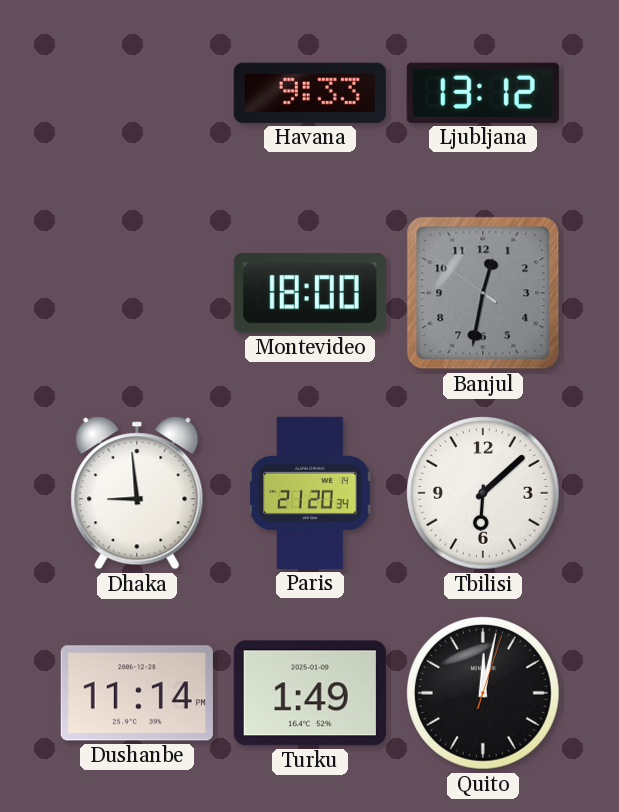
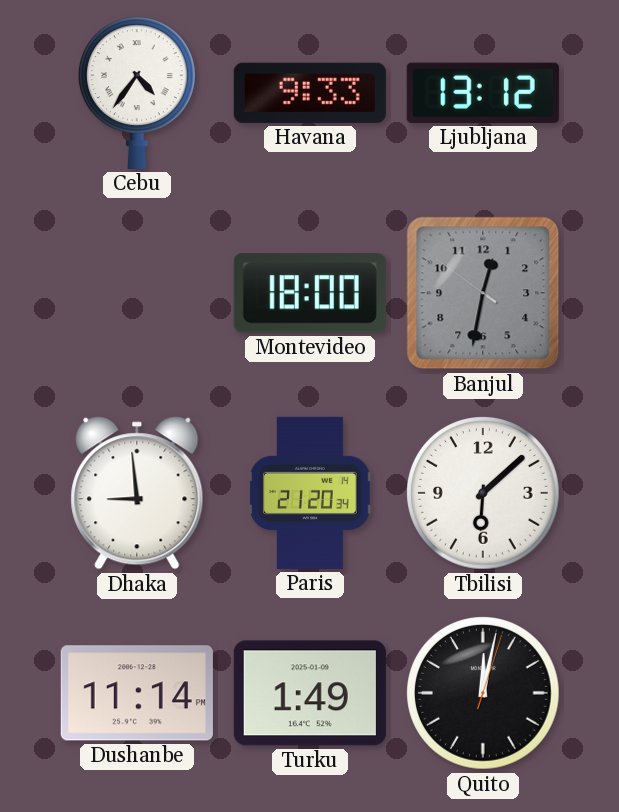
Cebu: none -> 4:36
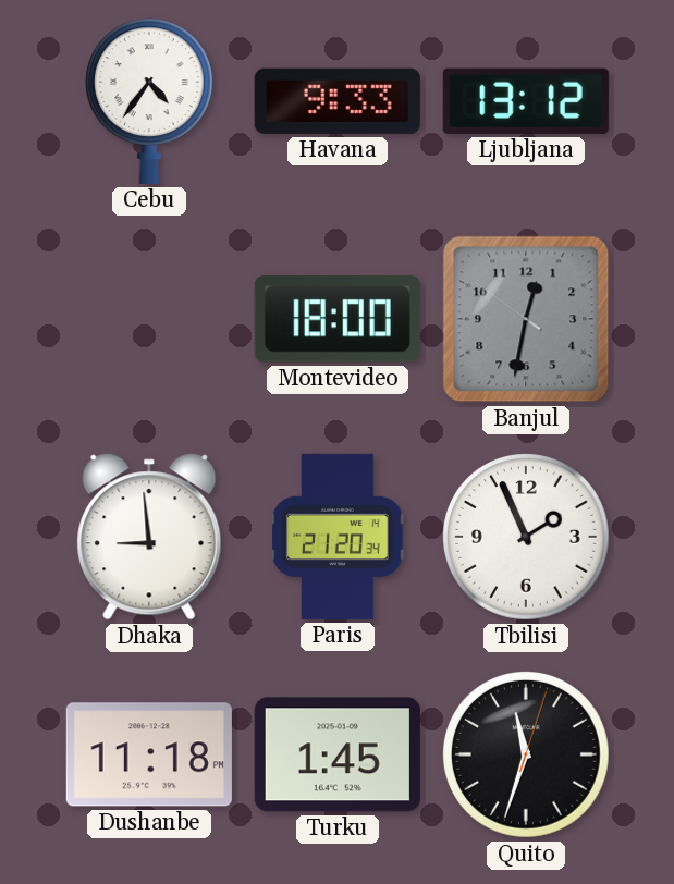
Tbilisi: 6:08 -> 1:56
Dushanbe: 11:14 -> 11:18
Turku: 1:49 -> 1:45
Quito: 12:02 -> 11:33
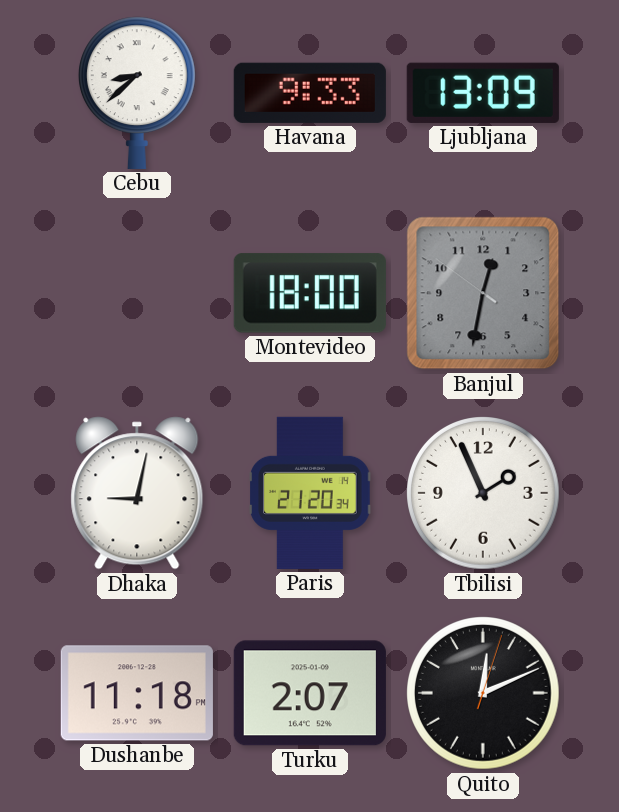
Cebu: 4:36 -> 8:38
Ljubljana: 13:12 -> 13:09
Dhaka: 8:59 -> 9:02
Turku: 1:45 -> 2:07
Quito: 11:33 -> 12:11
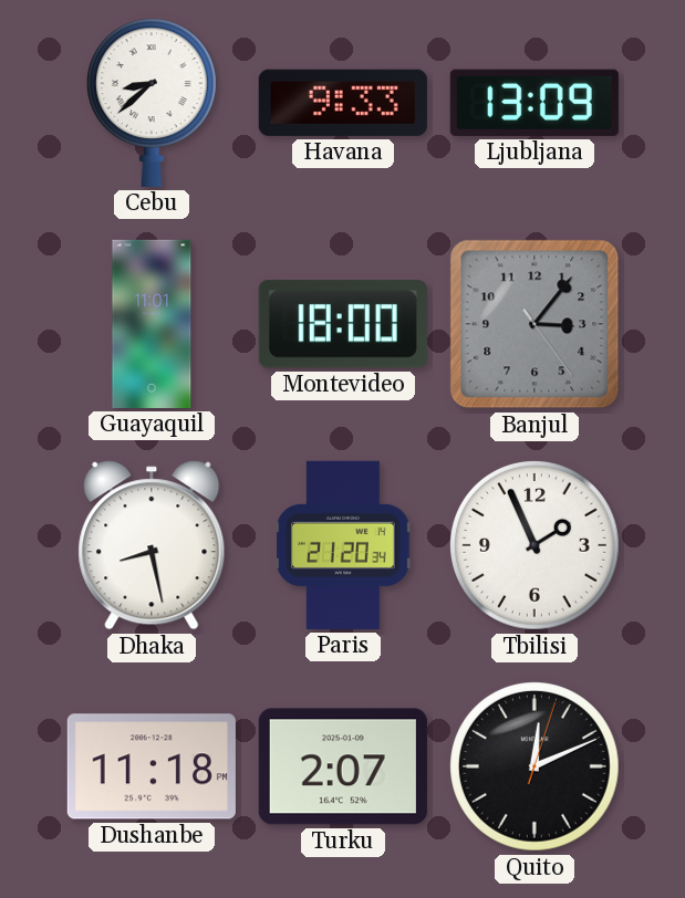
Guayaquil: none -> 11:01
Banjul: 12:31 -> 3:06
Dhaka: 9:02 -> 8:28
